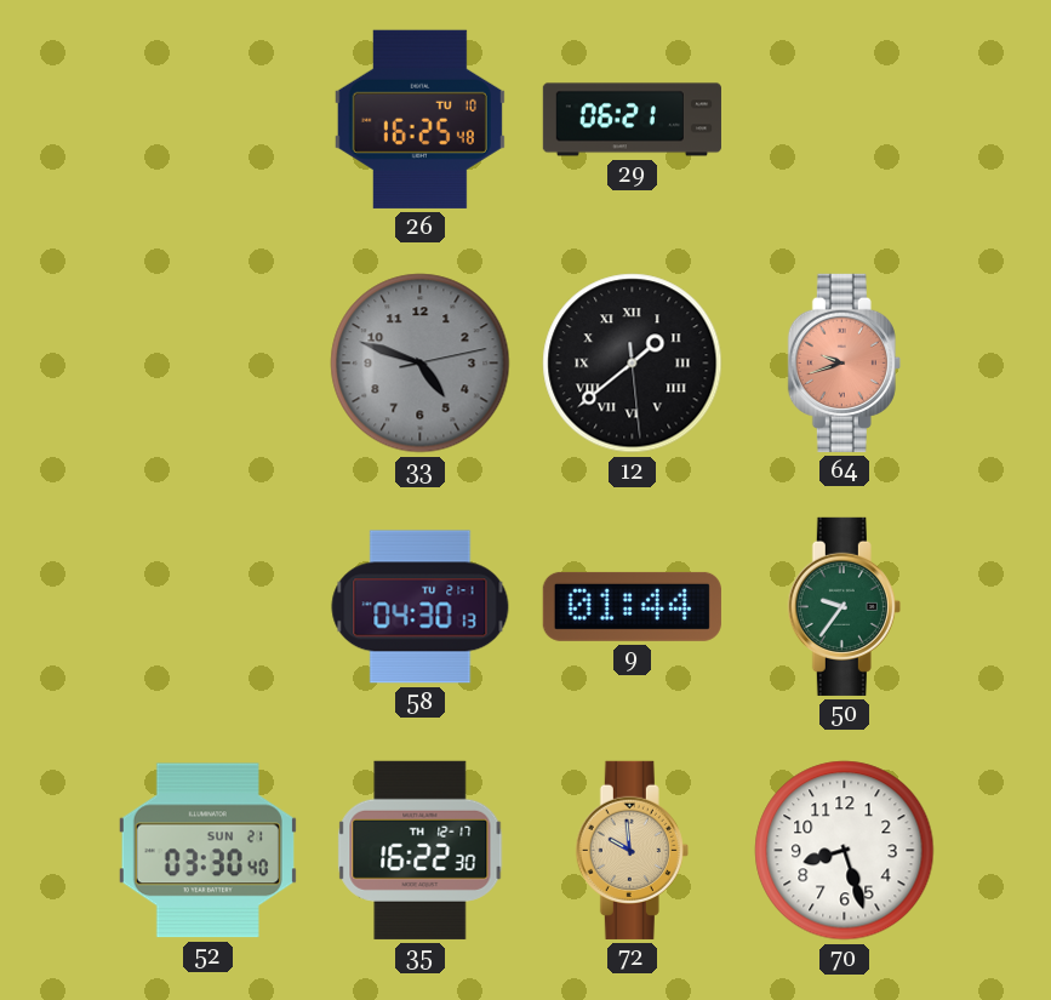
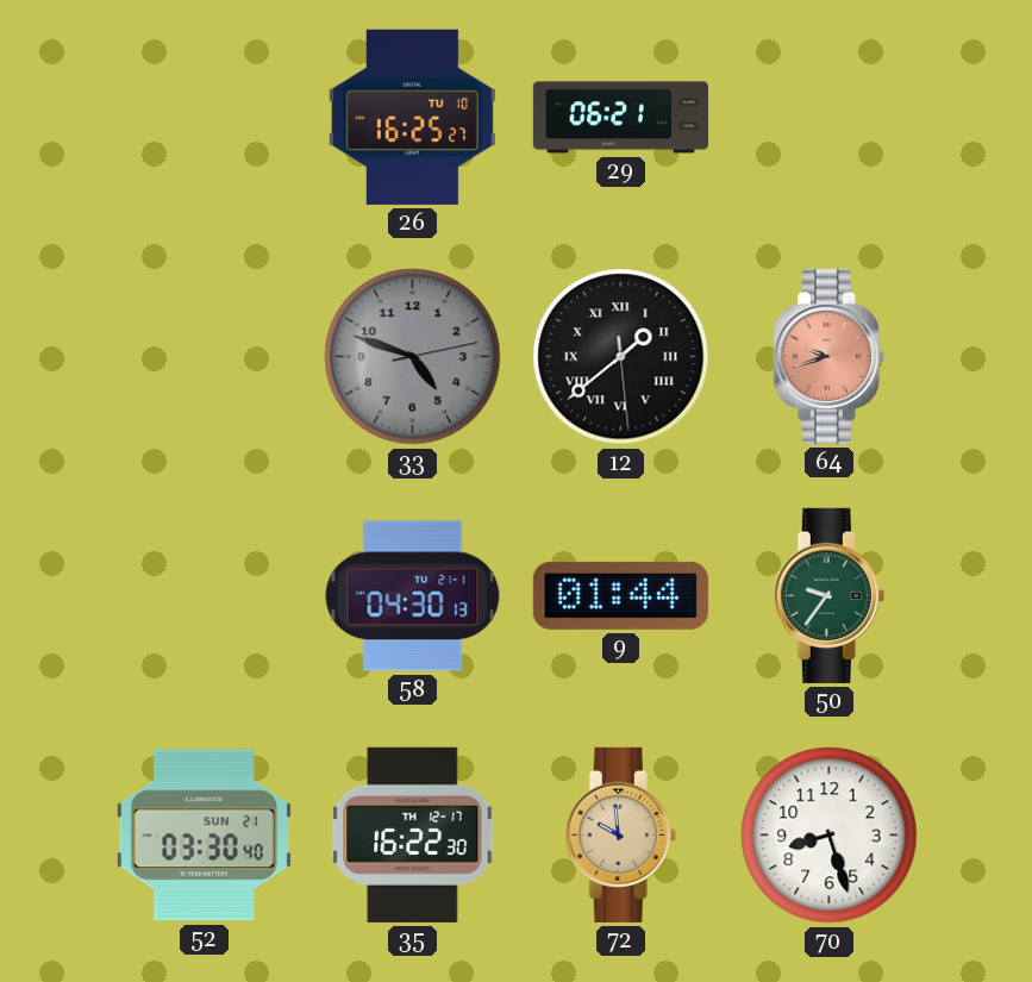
26: 16:25:48 -> 16:25:27
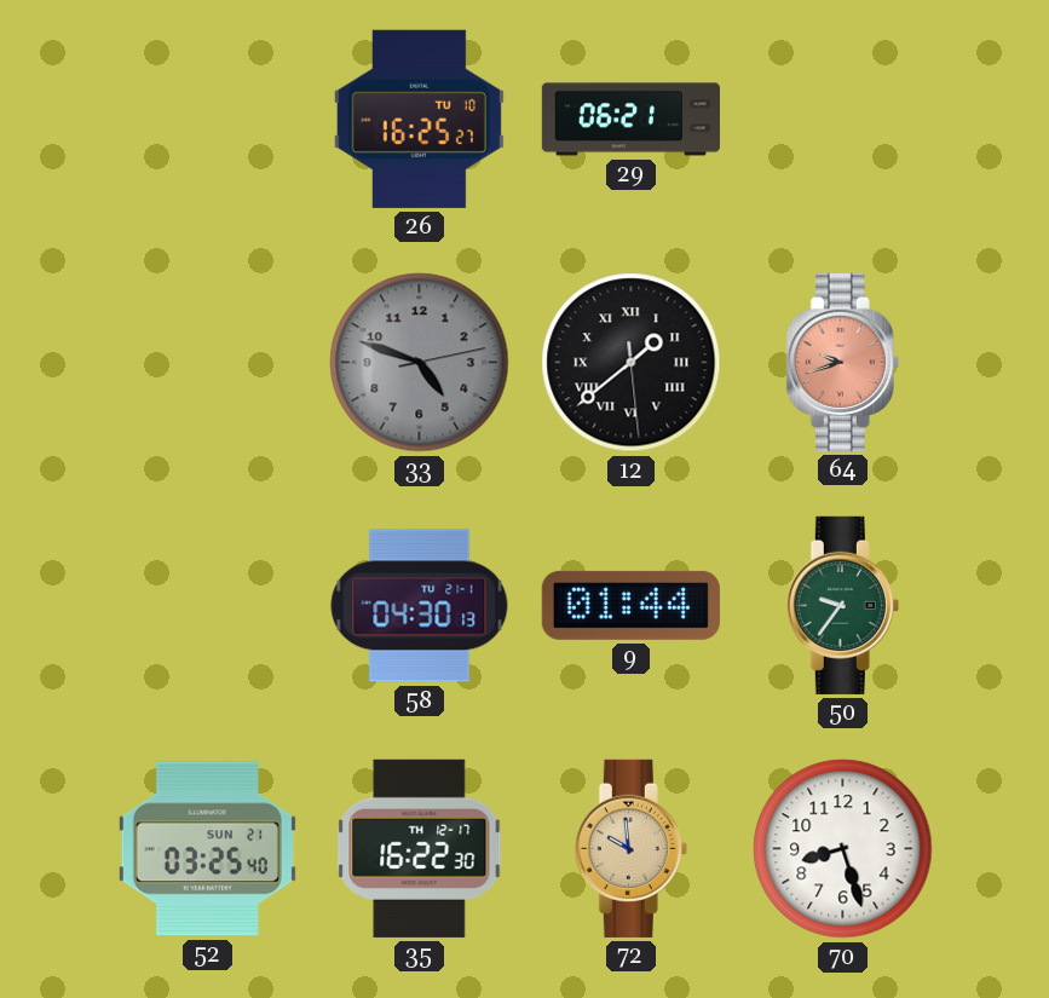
52: 03:30 -> 03:25
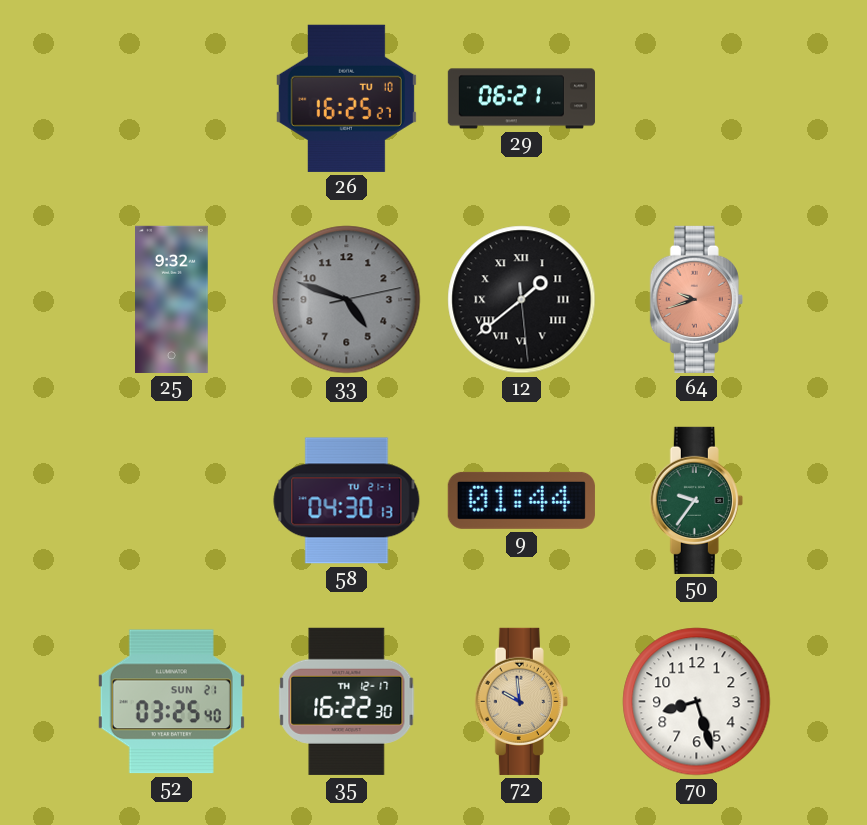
25: none -> 9:32
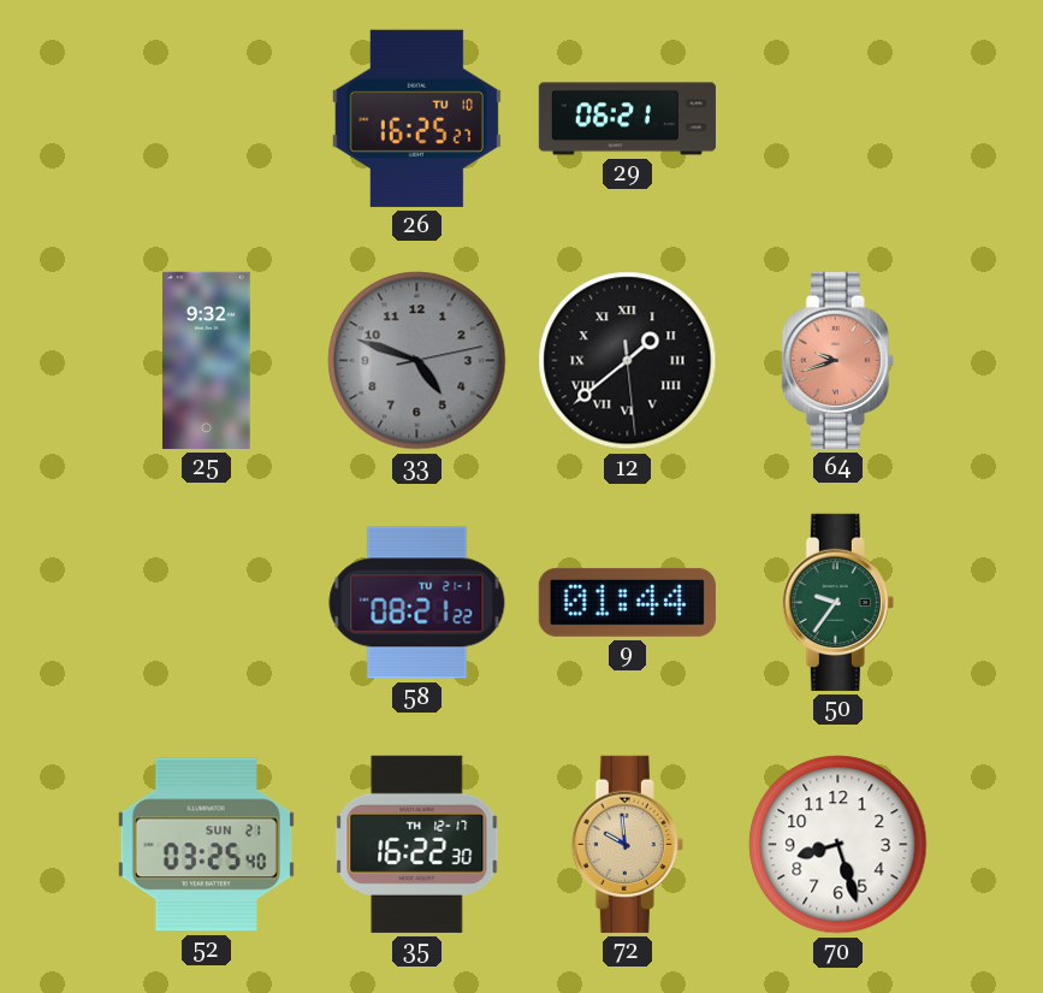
58: 04:30 -> 08:21
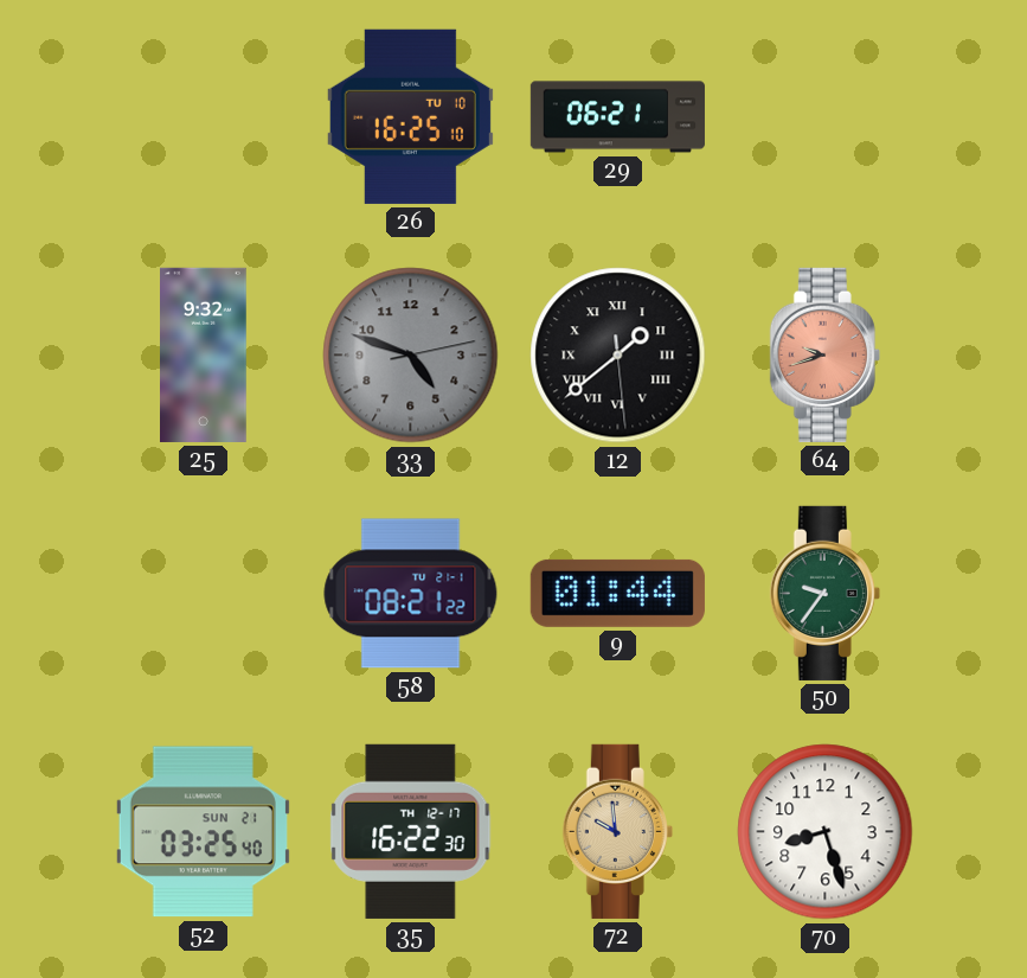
26: 16:25:27 -> 16:25:10
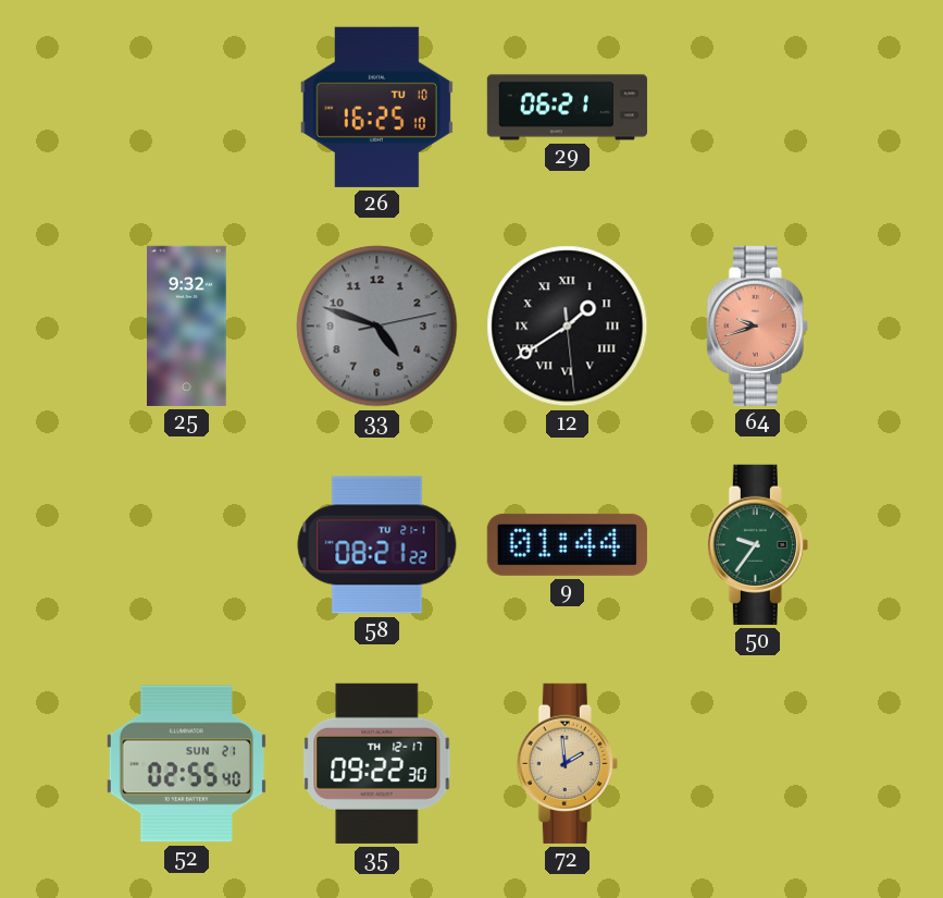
12: 1:38 -> 1:39
52: 03:25 -> 02:55
35: 16:22 -> 09:22
72: 9:59 -> 1:59
70: 8:27 -> none
